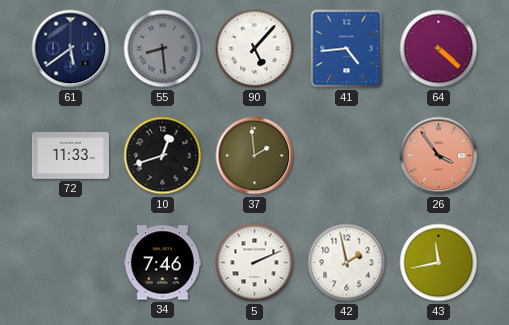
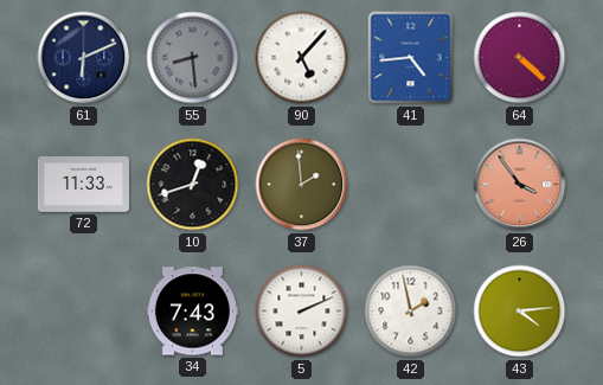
61: 5:39 -> 6:11
34: 7:46 -> 7:43
43: 11:43 -> 4:14
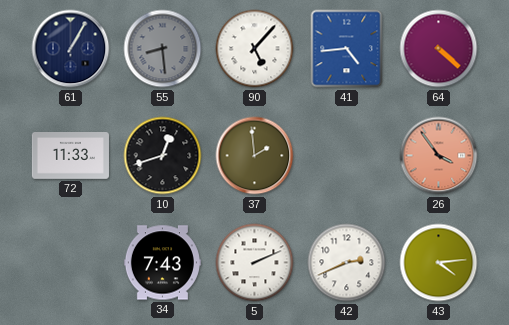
61: 6:11 -> 1:05
42: 1:58 -> 2:41
